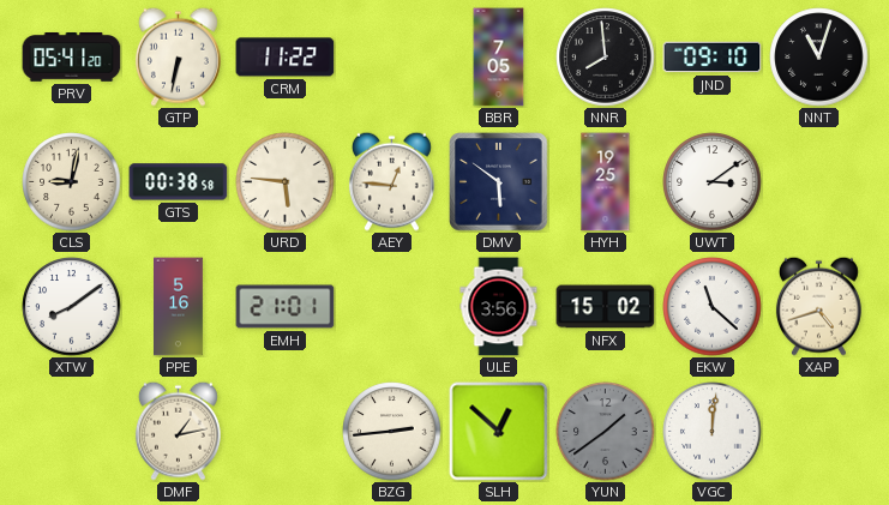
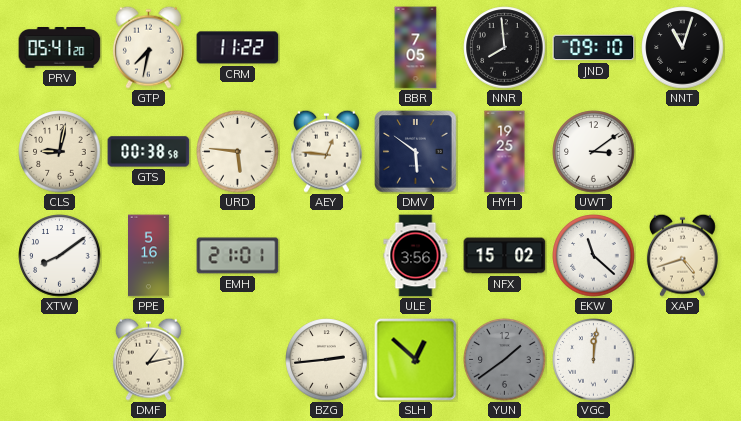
GTP: 6:32 -> 7:32
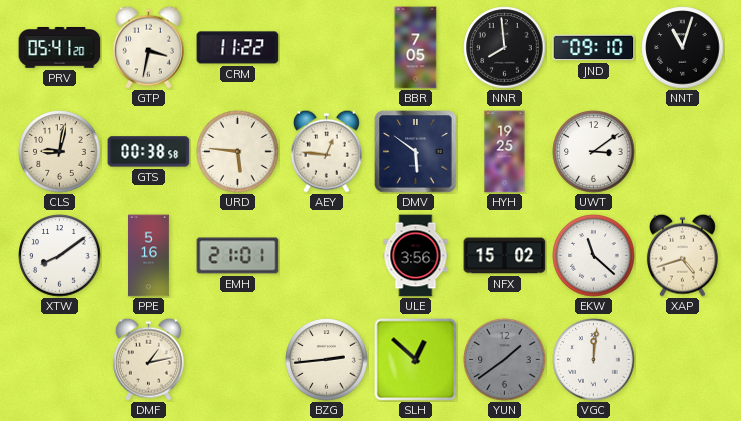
GTP: 7:32 -> 3:32
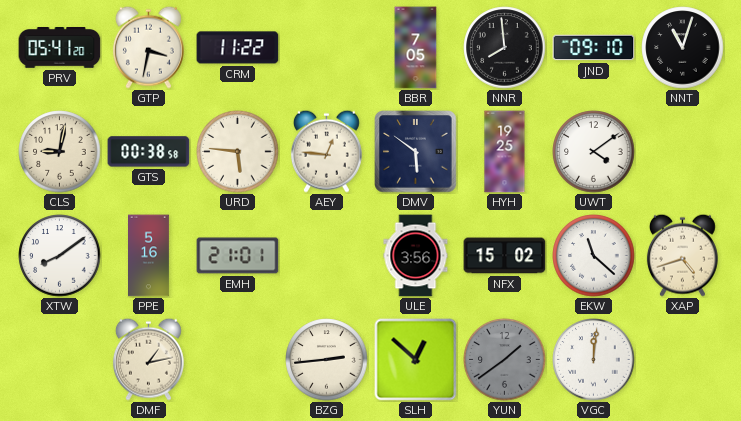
UWT: 3:09 -> 4:09
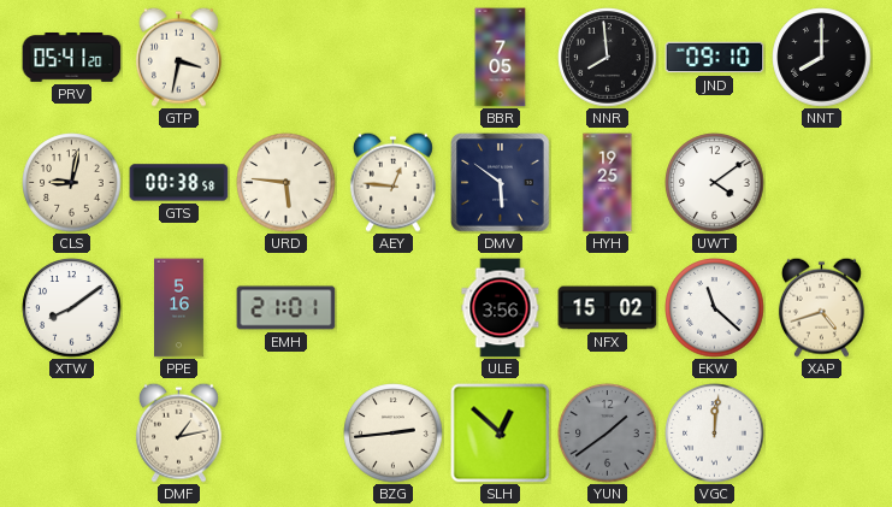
CRM: 11:22 -> none
NNT: 11:03 -> 8:00
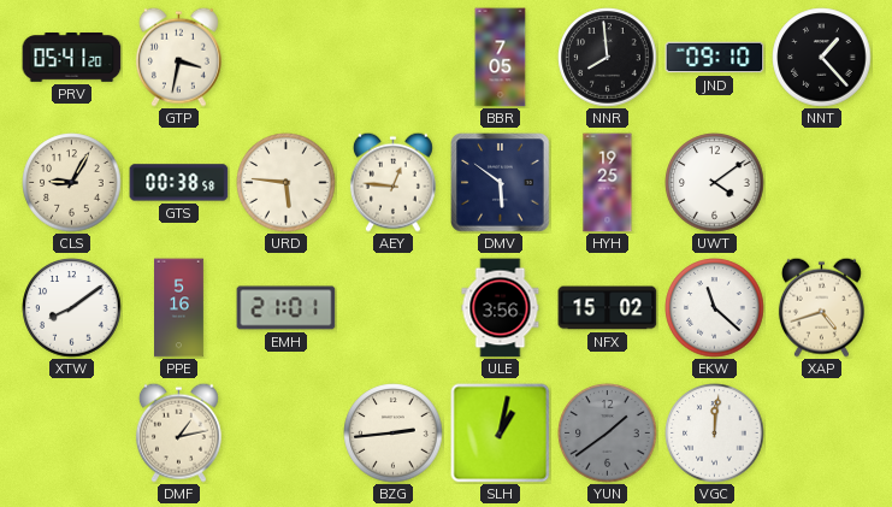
NNT: 8:00 -> 1:23
CLS: 9:02 -> 9:05
SLH: 12:52 -> 1:02
